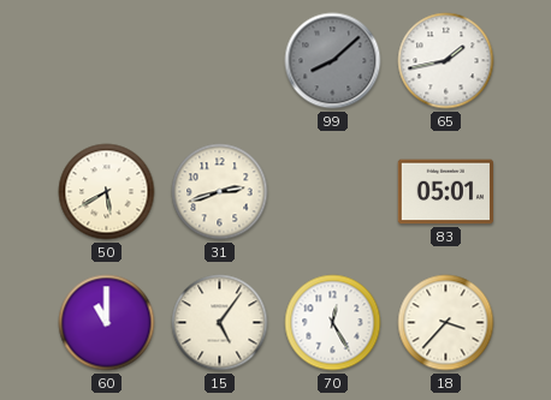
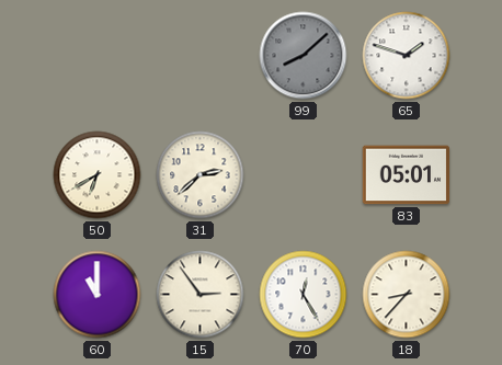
65: 1:43 -> 1:48
50: 5:40 -> 6:40
31: 2:42 -> 2:38
15: 5:06 -> 2:54
18: 3:37 -> 8:37
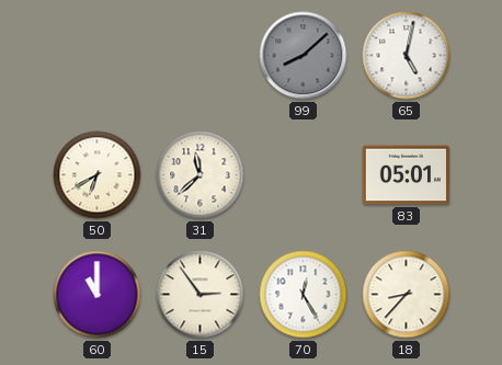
65: 1:48 -> 5:02
31: 2:38 -> 11:38
